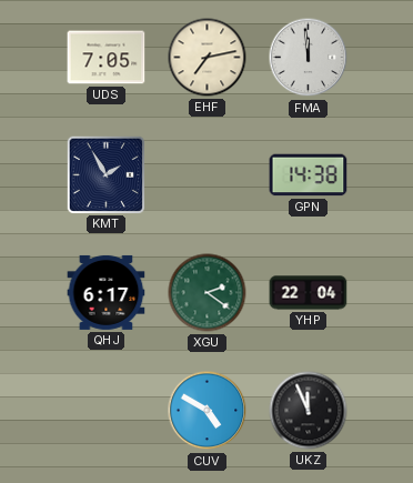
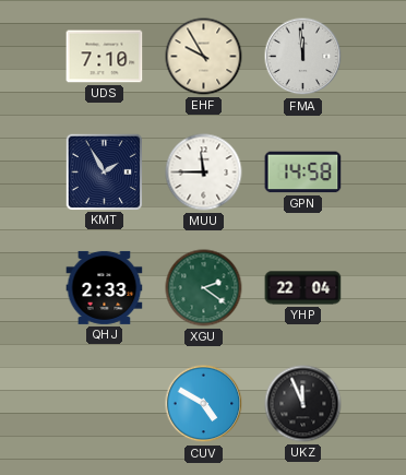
UDS: 7:05 -> 7:10
EHF: 7:13 -> 9:55
MUU: none -> 11:45
GPN: 14:38 -> 14:58
QHJ: 6:17 -> 2:33
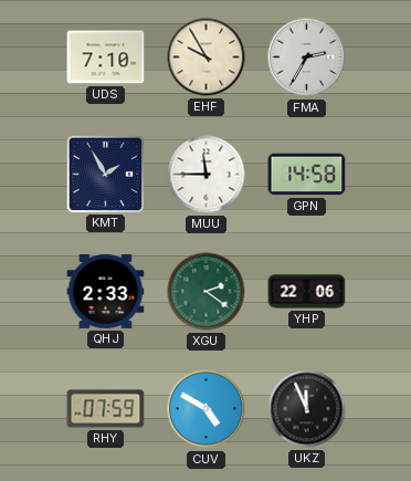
FMA: 11:59 -> 2:35
YHP: 22:04 -> 22:06
RHY: none -> 07:59
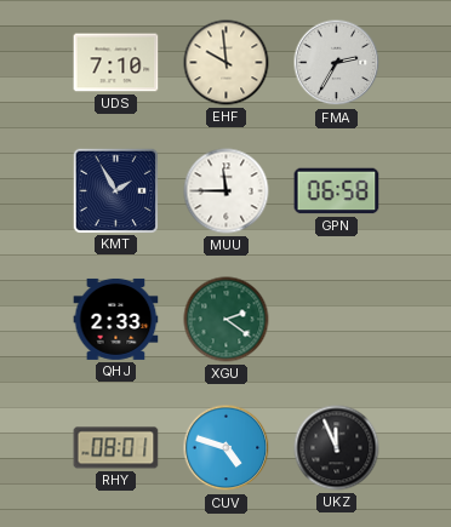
EHF: 9:55 -> 9:59
GPN: 14:58 -> 06:58
YHP: 22:06 -> none
RHY: 07:59 -> 08:01
CUV: 4:50 -> 4:48
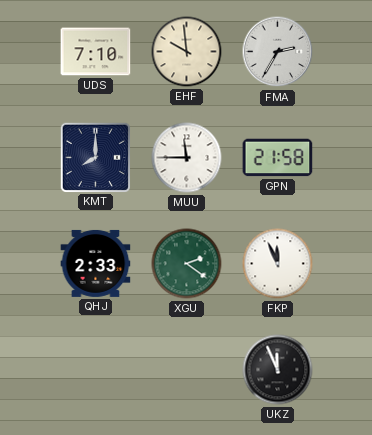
KMT: 1:55 -> 8:00
GPN: 06:58 -> 21:58
FKP: none -> 11:56
RHY: 08:01 -> none
CUV: 4:48 -> none
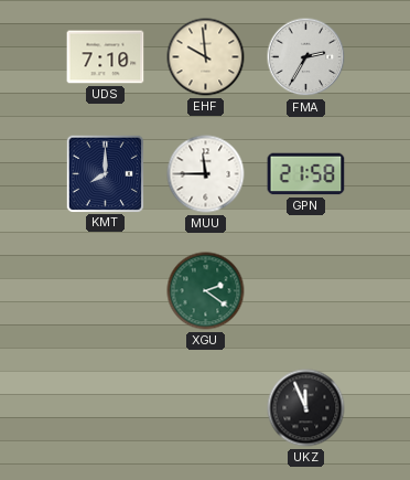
QHJ: 2:33 -> none
FKP: 11:56 -> none
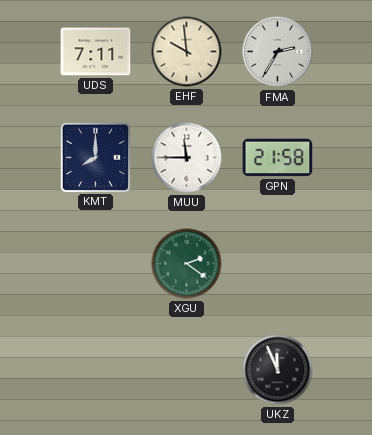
UDS: 7:10 -> 7:11
